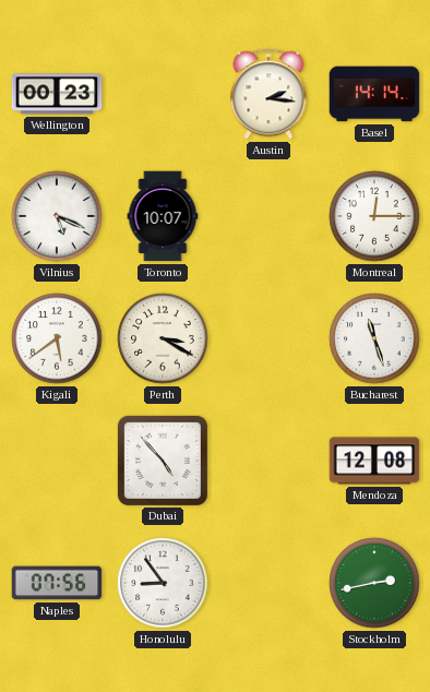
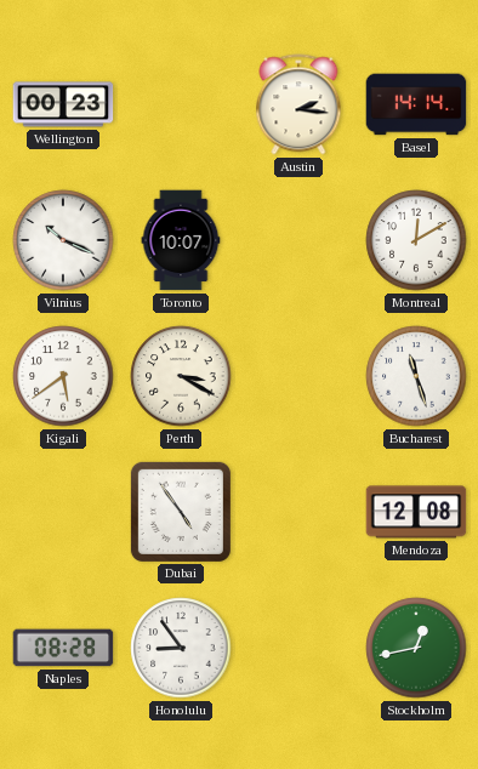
Vilnius: 5:19 -> 10:19
Montreal: 12:15 -> 12:10
Dubai: 4:53 -> 4:54
Naples: 07:56 -> 08:28
Stockholm: 2:43 -> 12:43
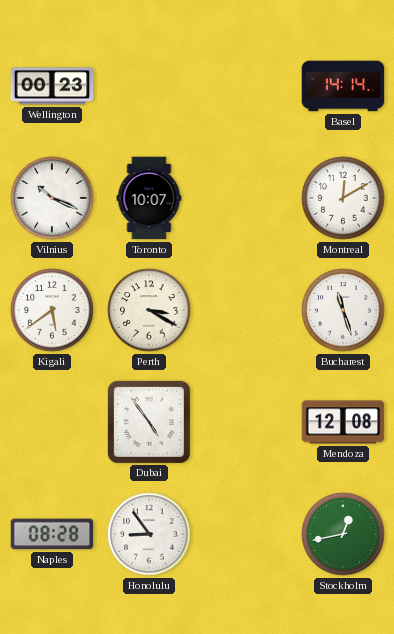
Austin: 2:16 -> none
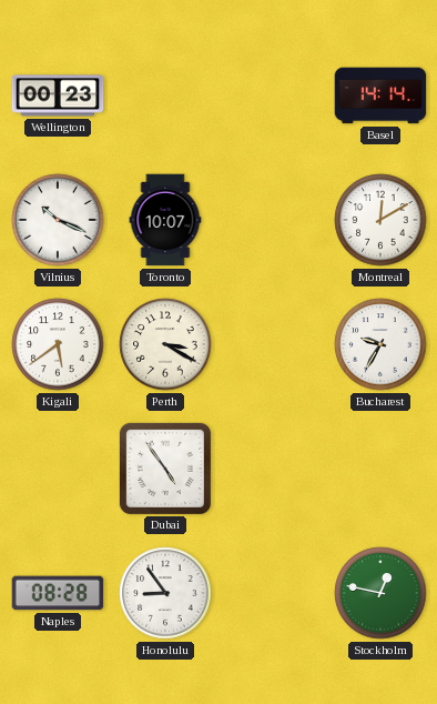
Bucharest: 11:27 -> 9:35
Mendoza: 12:08 -> none
Stockholm: 12:43 -> 12:47
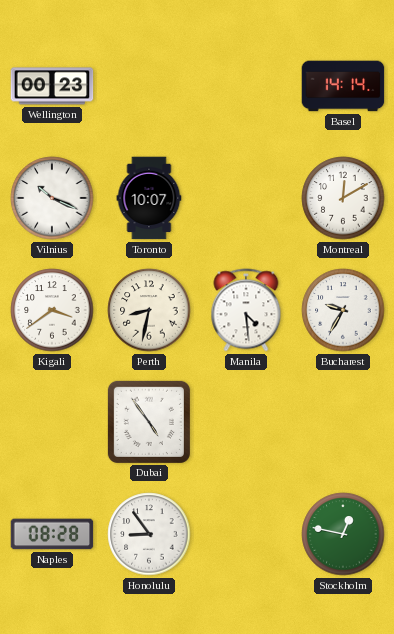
Kigali: 5:39 -> 3:39
Perth: 3:20 -> 8:32
Manila: none -> 4:29
